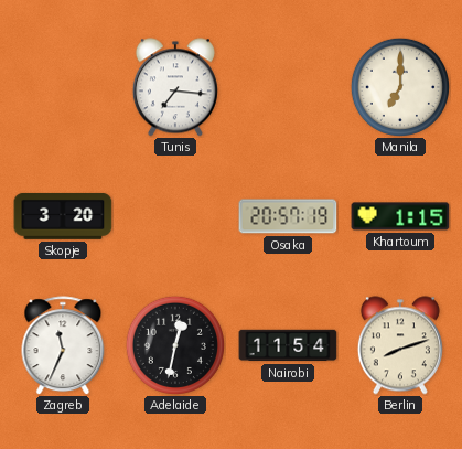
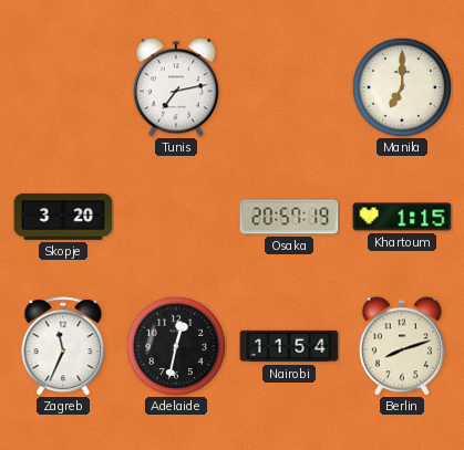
Tunis: 7:16 -> 7:13
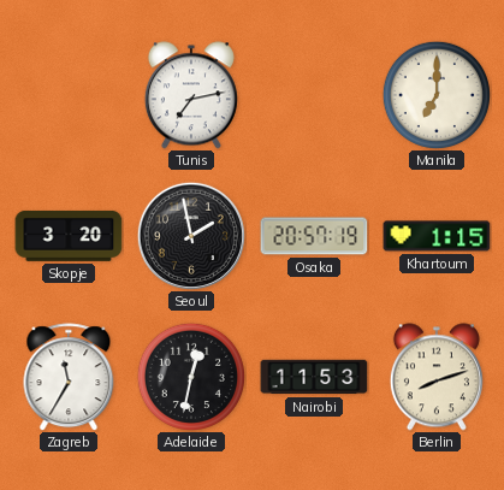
Seoul: none -> 1:58
Zagreb: 11:34 -> 11:35
Nairobi: 11:54 -> 11:53
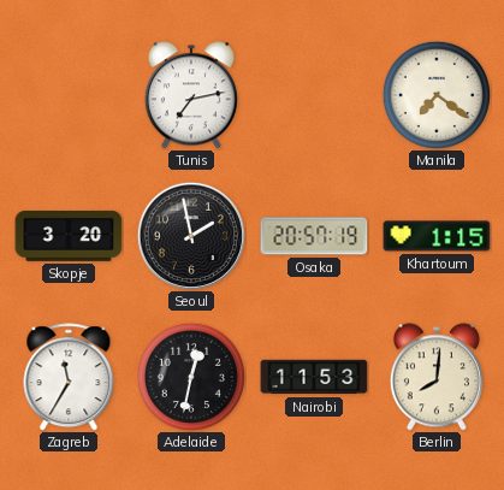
Manila: 7:00 -> 7:21
Berlin: 8:12 -> 8:01
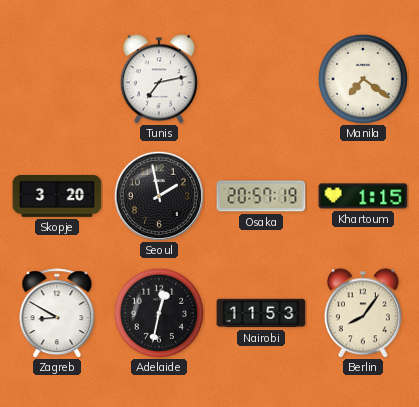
Zagreb: 11:35 -> 8:50
Berlin: 8:01 -> 8:06
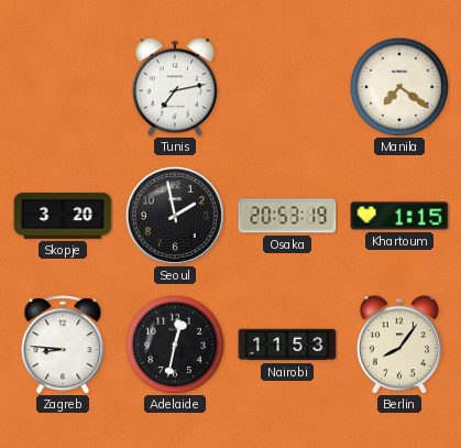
Osaka: 20:57 -> 20:53
Zagreb: 8:50 -> 8:46
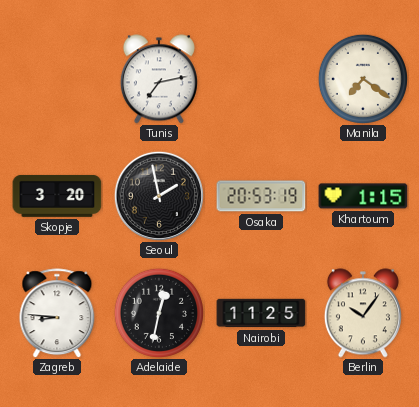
Nairobi: 11:53 -> 11:25
Berlin: 8:06 -> 10:06
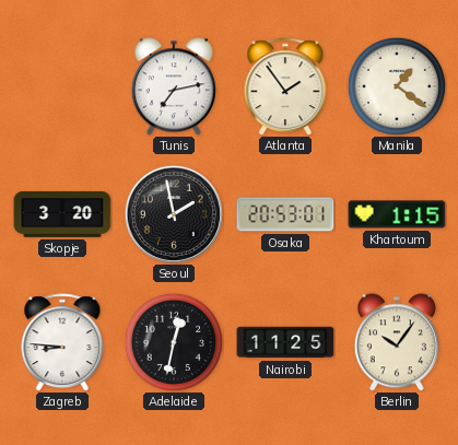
Atlanta: none -> 1:54
Manila: 7:21 -> 1:21
Osaka: 20:53:19 -> 20:53:01
